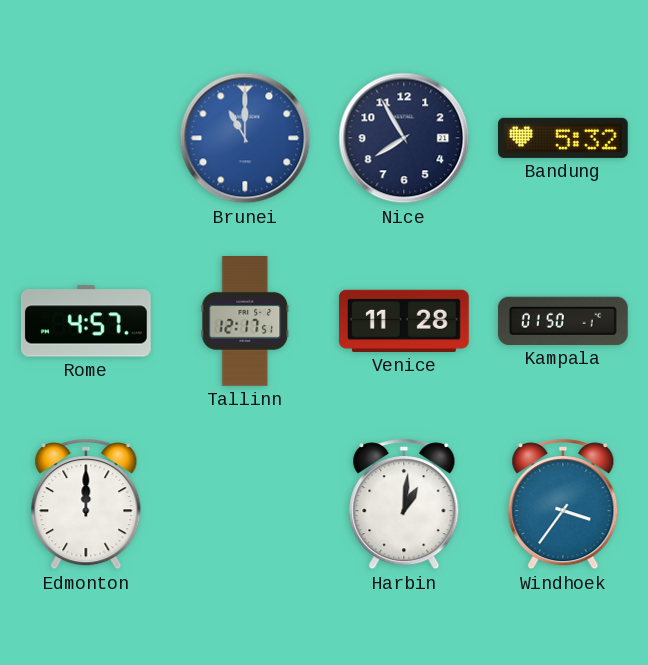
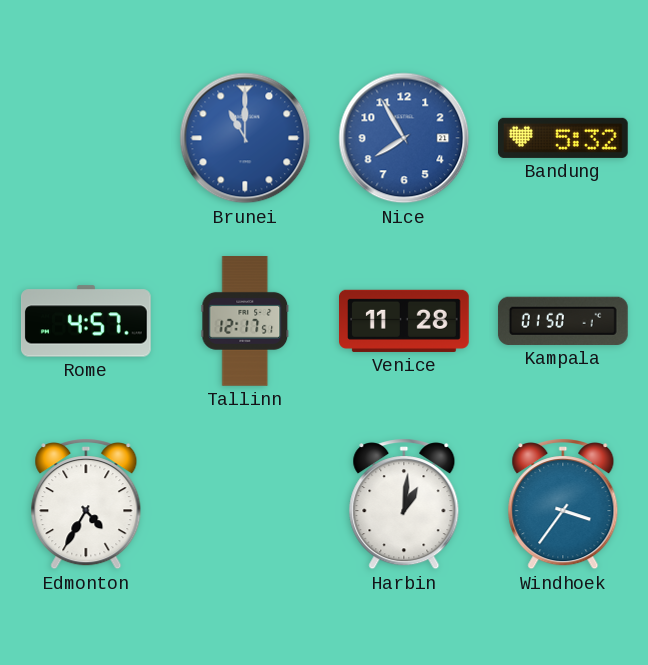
Nice dial: navy -> blue
Edmonton: 12:00 -> 4:35
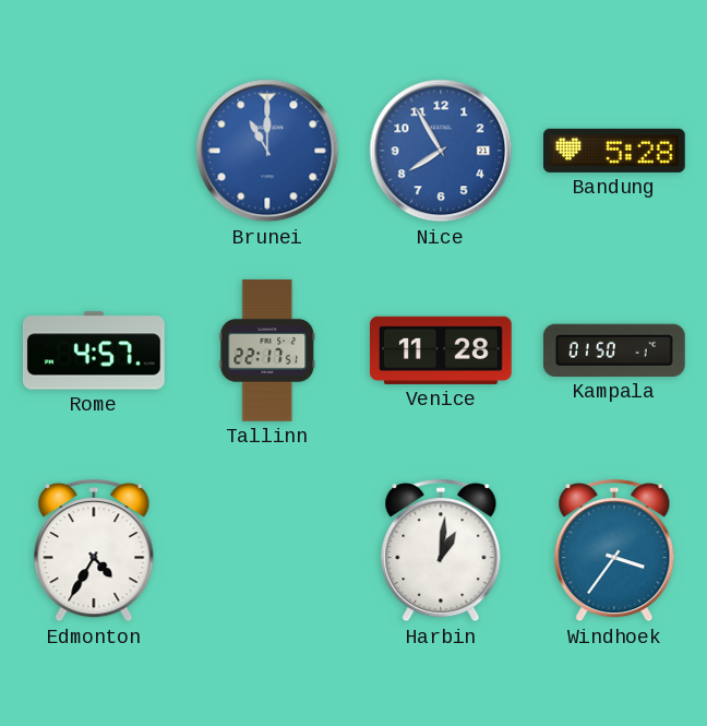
Bandung: 5:32 -> 5:28
Tallinn: 12:17 -> 22:17
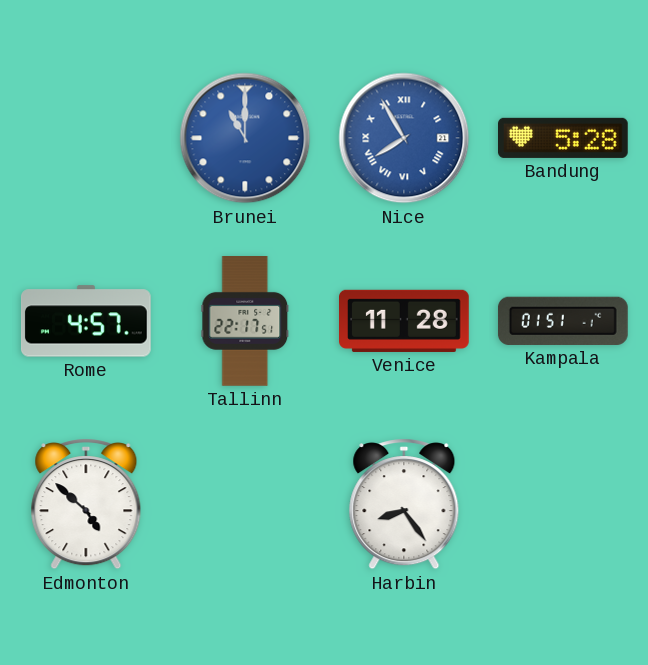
Nice numerals: Arabic -> Roman
Kampala: 01:50 -> 01:51
Edmonton: 4:35 -> 4:52
Harbin: 1:01 -> 8:24
Windhoek: 3:36 -> none
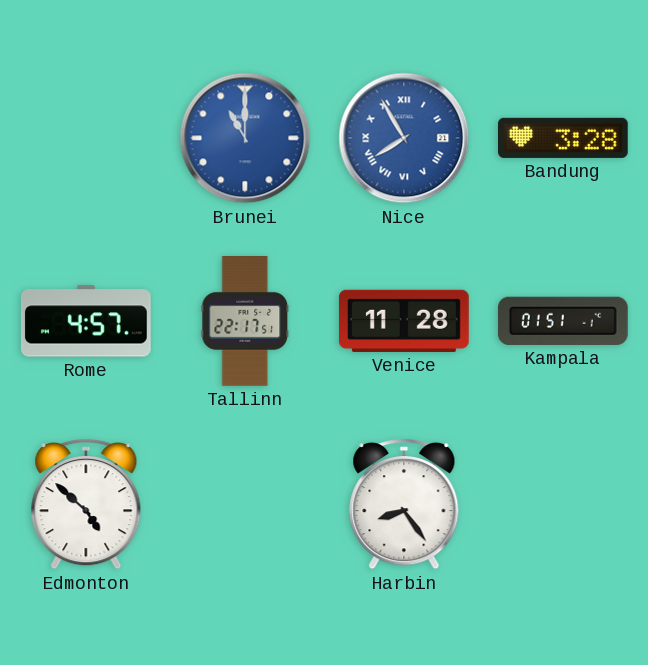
Bandung: 5:28 -> 3:28
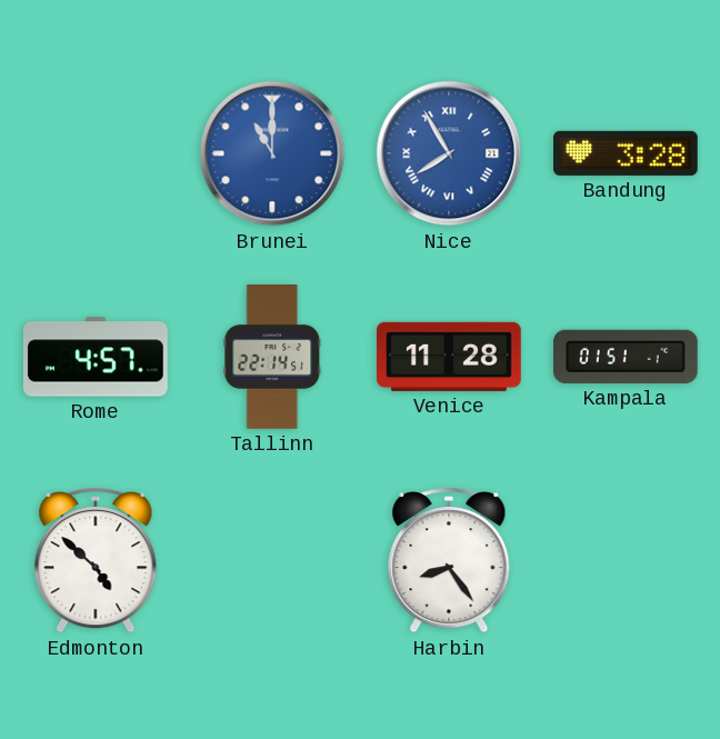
Tallinn: 22:17 -> 22:14
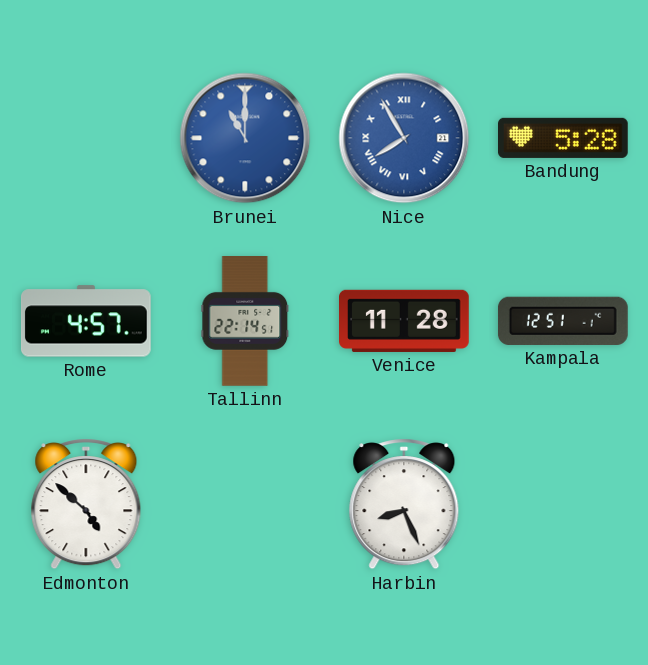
Bandung: 3:28 -> 5:28
Kampala: 01:51 -> 12:51
Harbin: 8:24 -> 8:26
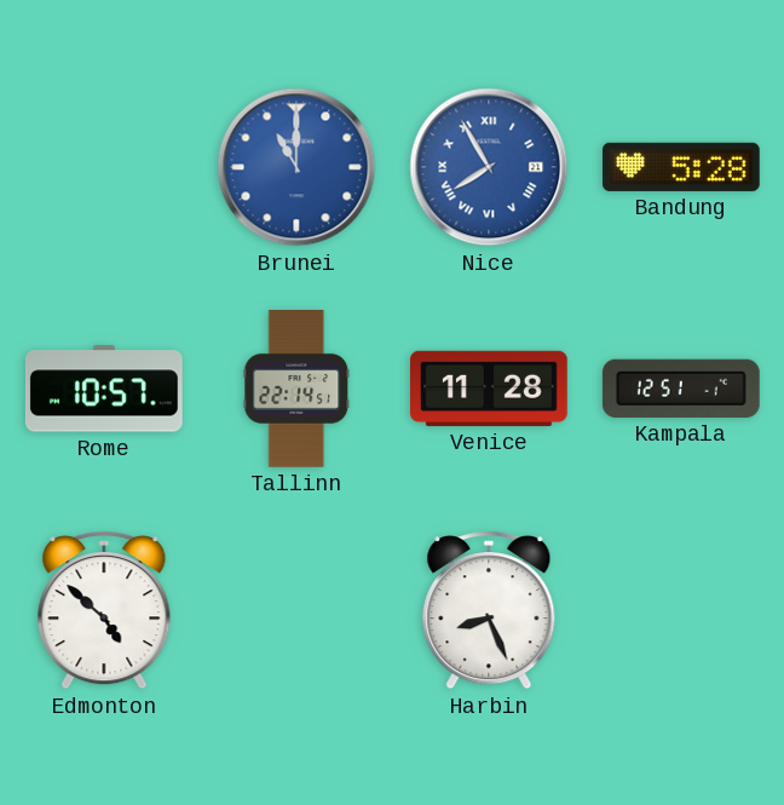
Rome: 4:57 -> 10:57
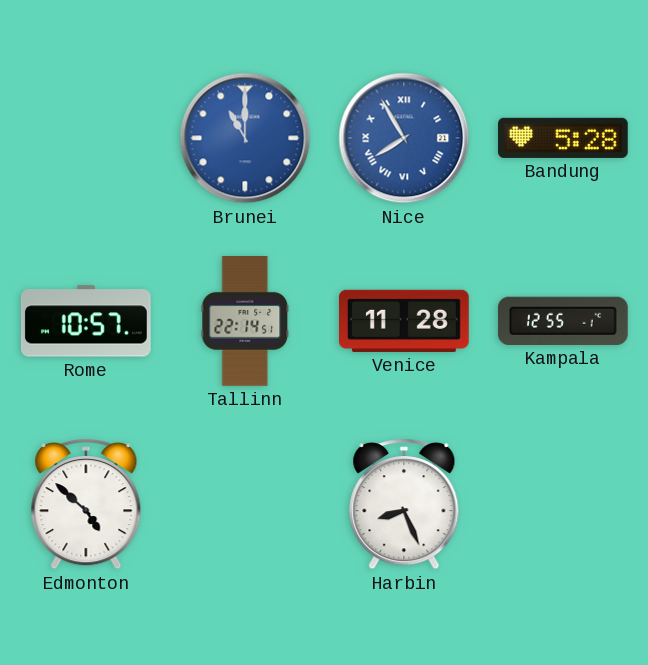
Kampala: 12:51 -> 12:55
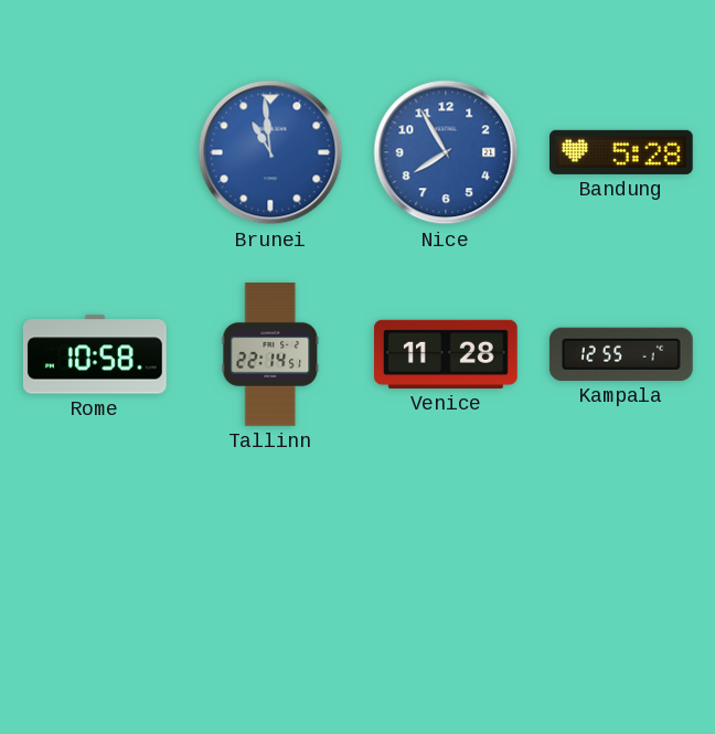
Brunei: 11:00 -> 10:59
Nice numerals: Roman -> Arabic
Rome: 10:57 -> 10:58
Edmonton: 4:52 -> none
Harbin: 8:26 -> none
